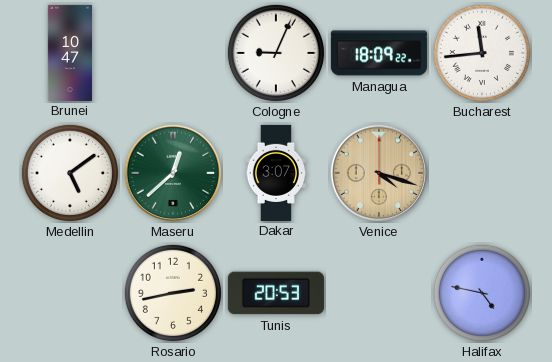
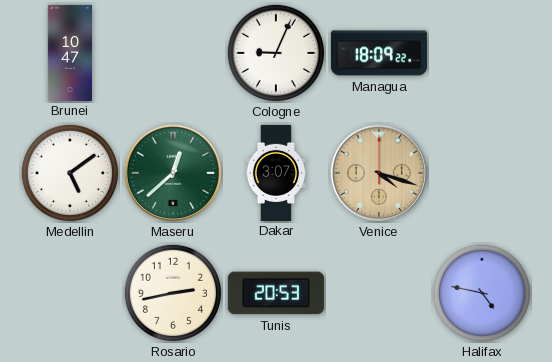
Bucharest: 11:44 -> none
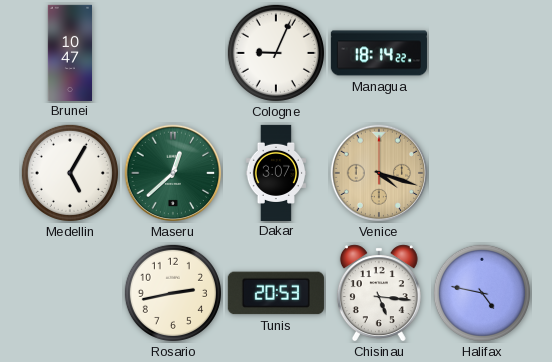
Managua: 18:09 -> 18:14
Medellin: 5:09 -> 5:05
Chisinau: none -> 5:16
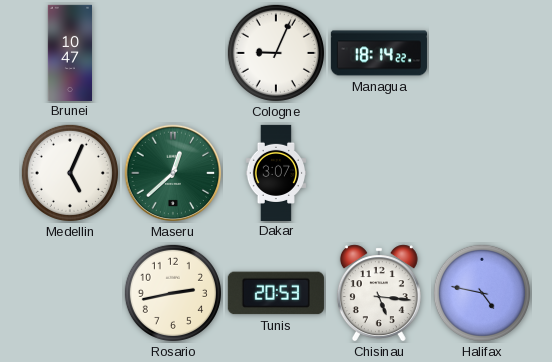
Medellin: 5:05 -> 5:04
Venice: 4:18 -> none
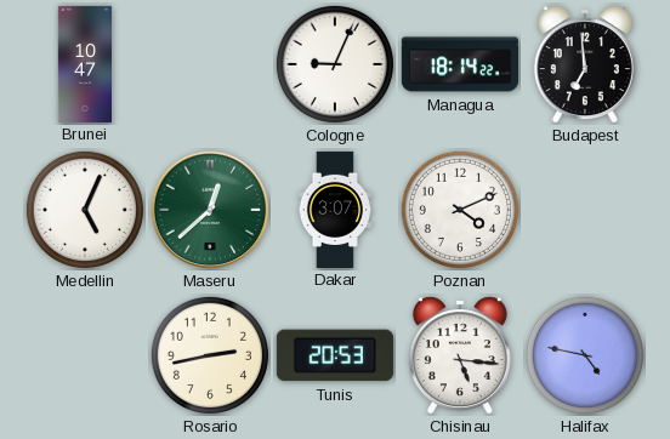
Budapest: none -> 6:59
Poznan: none -> 4:11
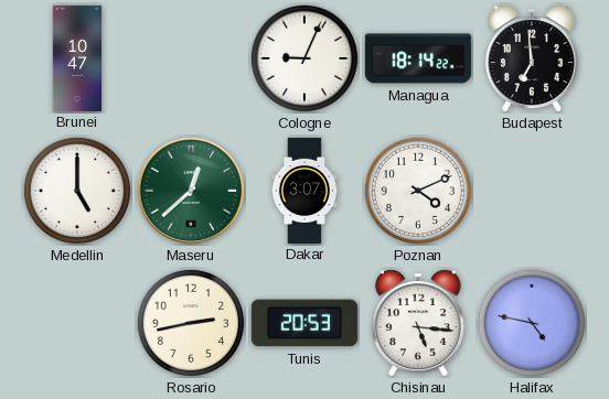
Medellin: 5:04 -> 5:00
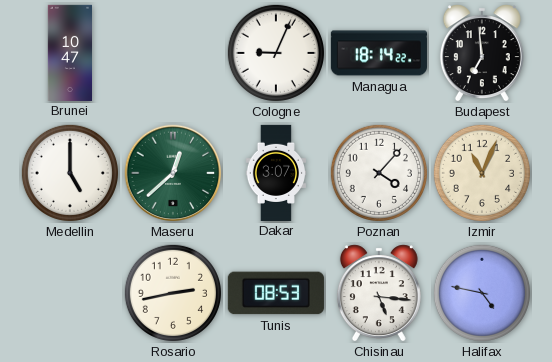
Poznan: 4:11 -> 4:07
Izmir: none -> 11:04
Tunis: 20:53 -> 08:53
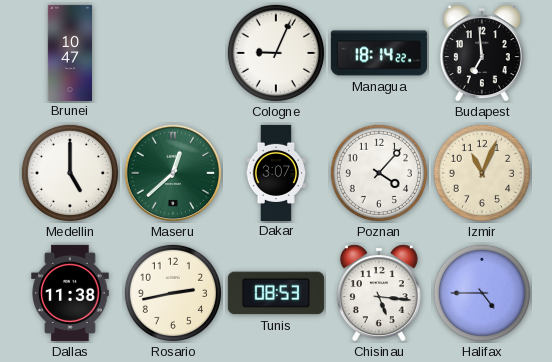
Dallas: none -> 11:38
Halifax: 4:47 -> 4:45
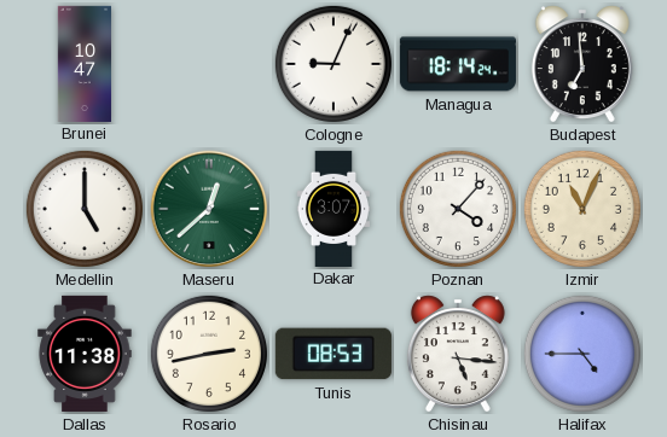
Managua: 18:14:22 -> 18:14:24
